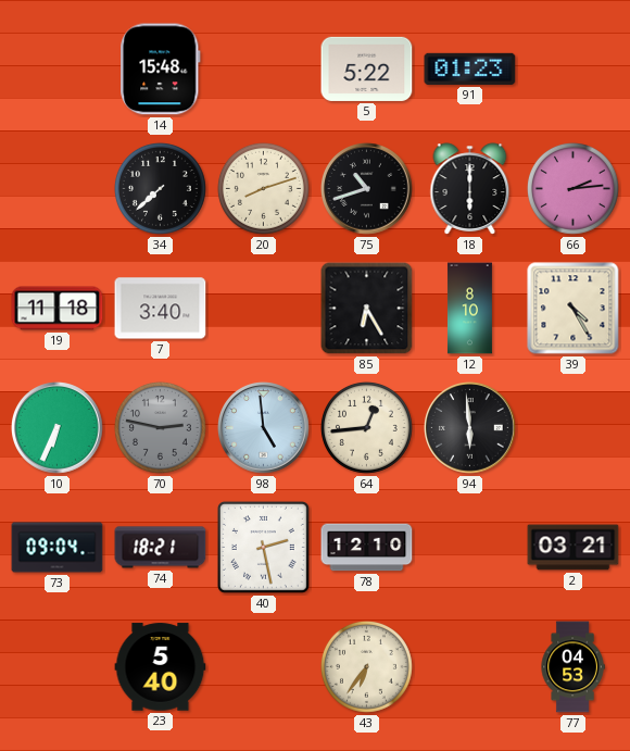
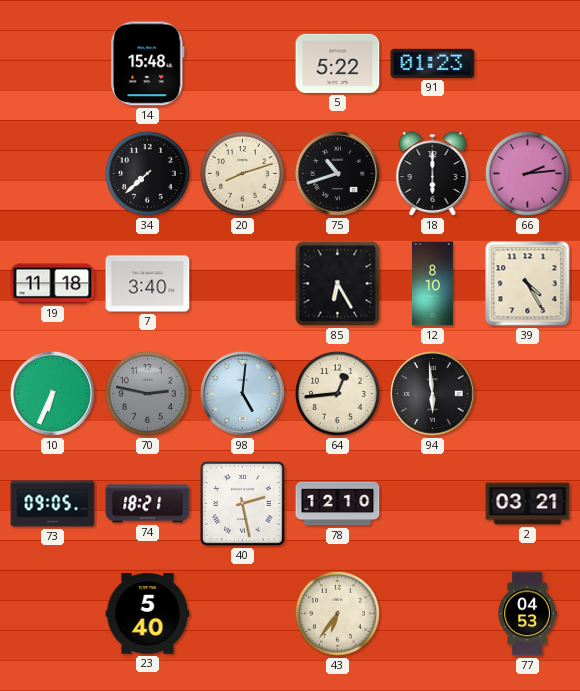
98: 4:59 -> 5:01
73: 09:04 -> 09:05
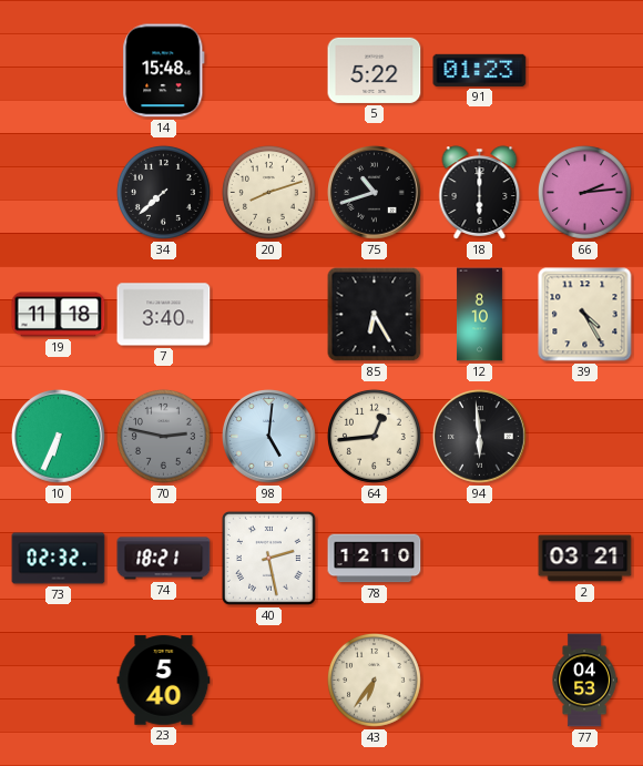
73: 09:05 -> 02:32
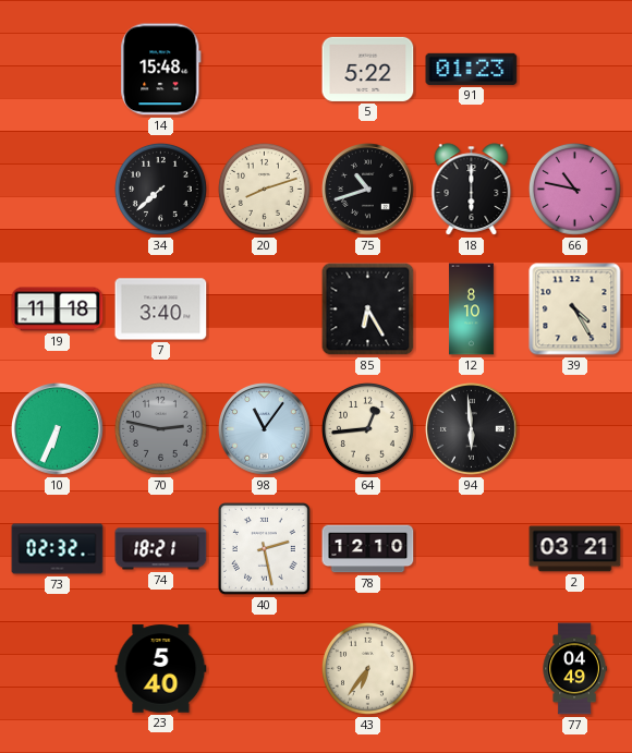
66: 2:14 -> 10:47
98: 5:01 -> 11:06
77: 04:53 -> 04:49
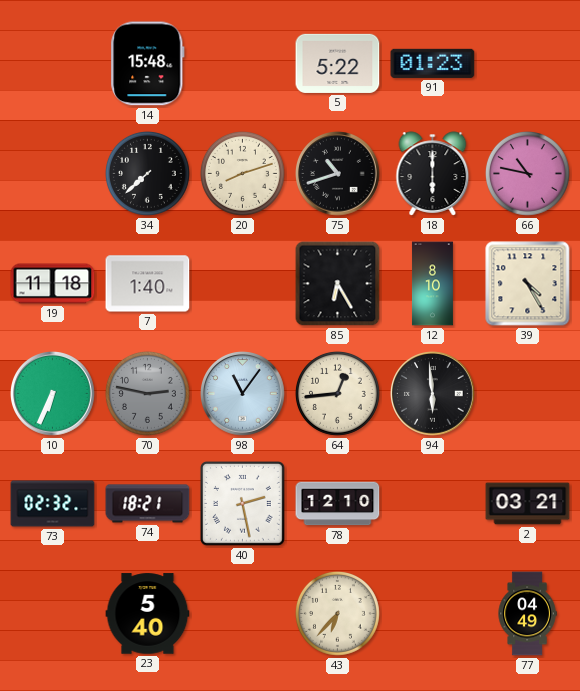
7: 3:40 -> 1:40
43: 6:36 -> 6:37
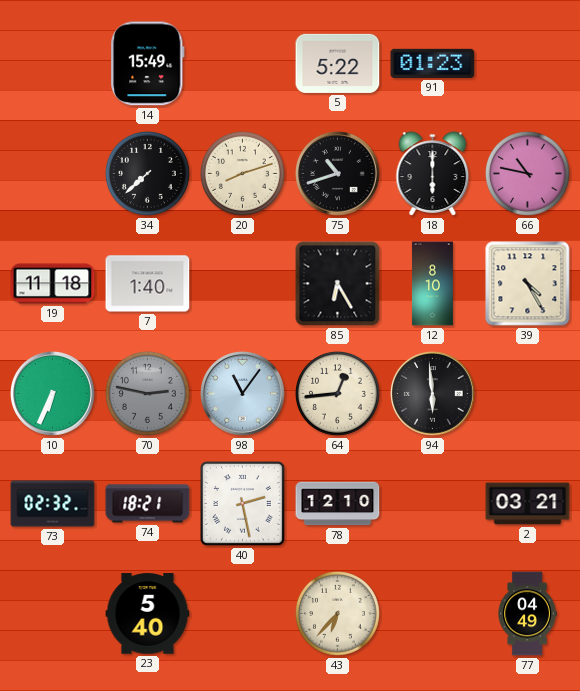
14: 15:48 -> 15:49
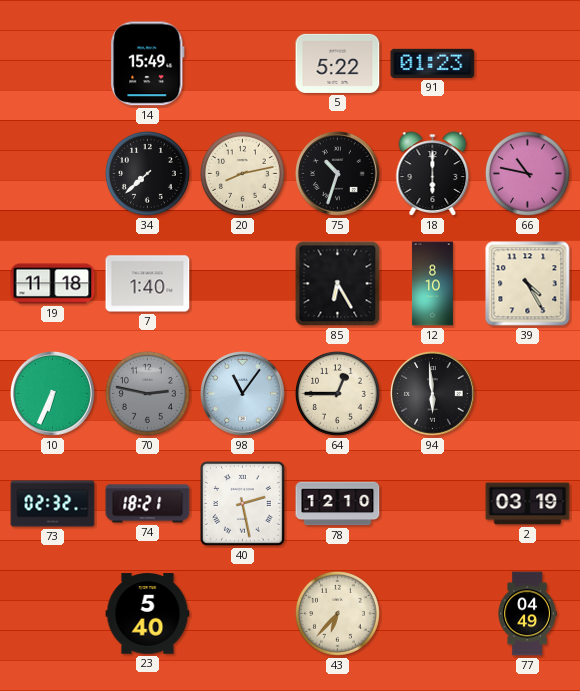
20: 8:12 -> 8:13
75: 10:42 -> 10:33
64: 12:44 -> 12:45
2: 03:21 -> 03:19
